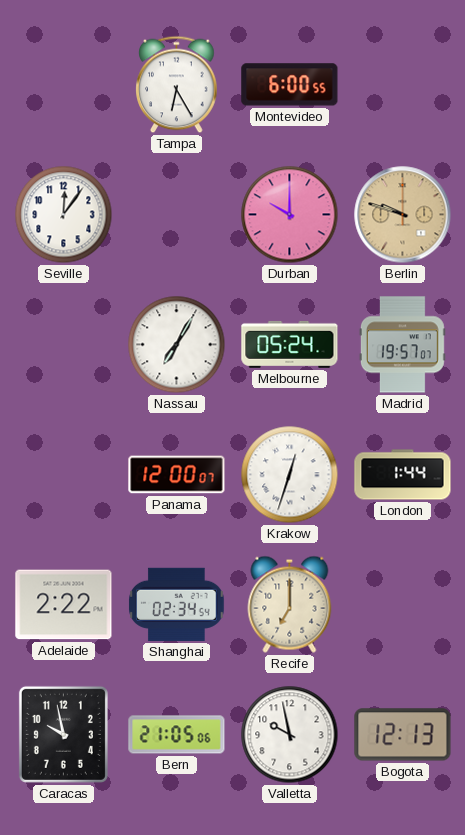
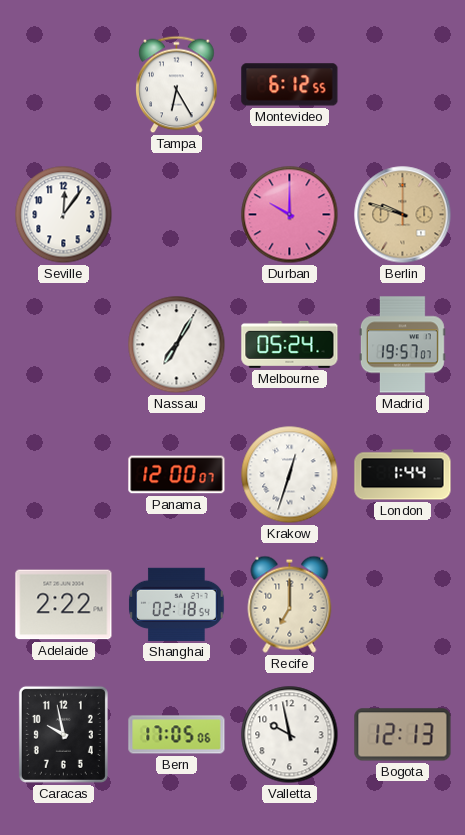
Montevideo: 6:00 -> 6:12
Shanghai: 02:34 -> 02:18
Bern: 21:05 -> 17:05
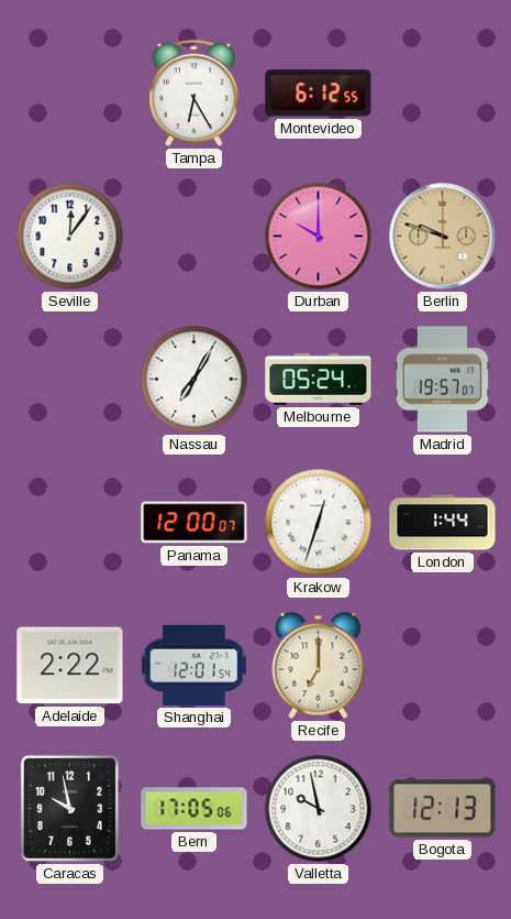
Shanghai: 02:18 -> 12:01
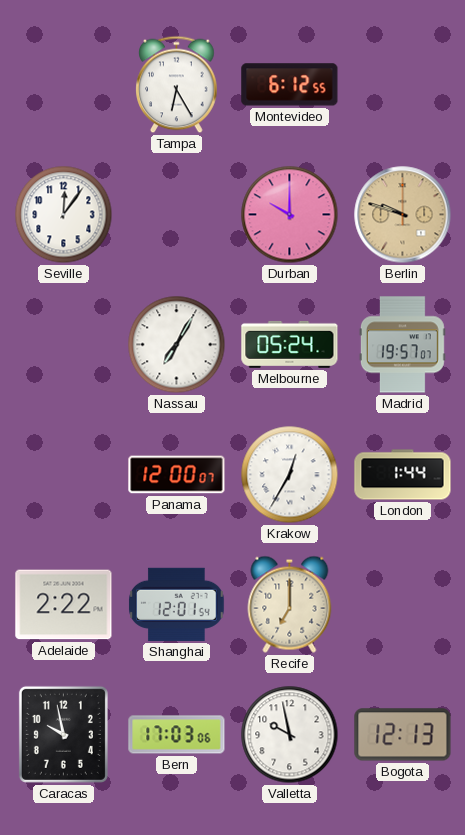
Krakow: 12:33 -> 12:35
Bern: 17:05 -> 17:03
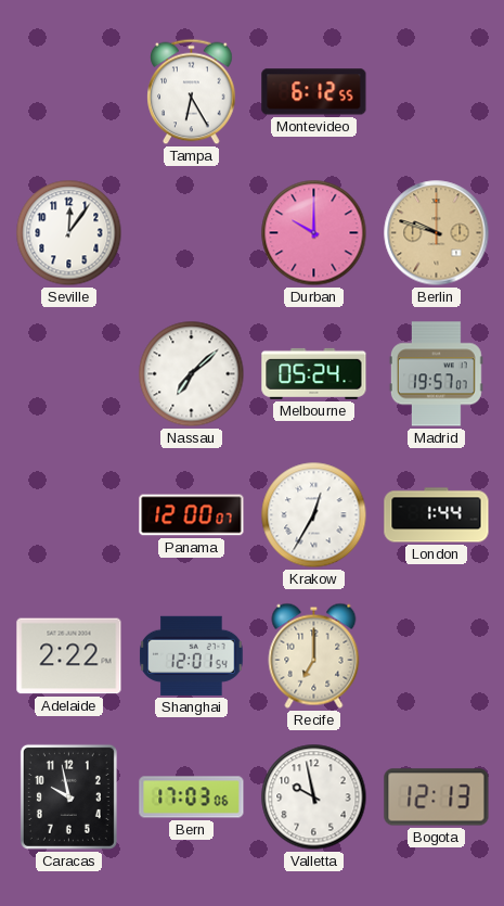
Nassau: 7:05 -> 7:08
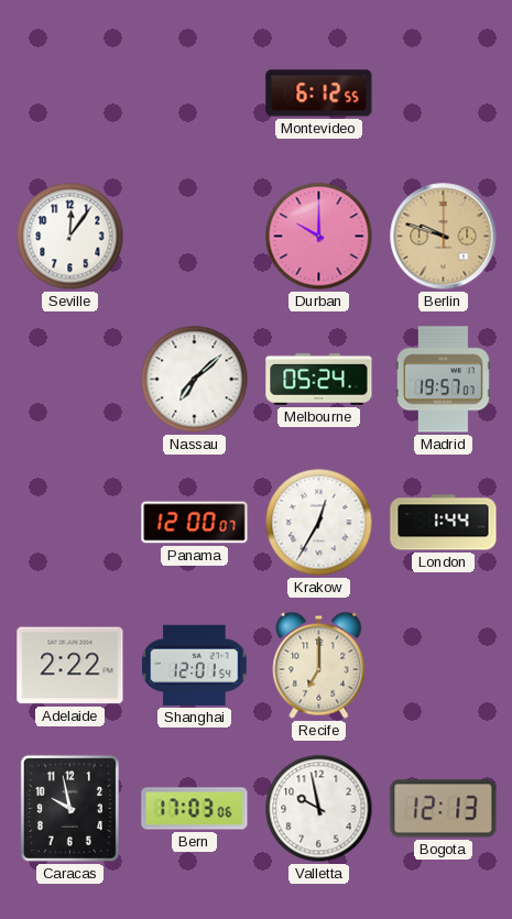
Tampa: 6:25 -> none
